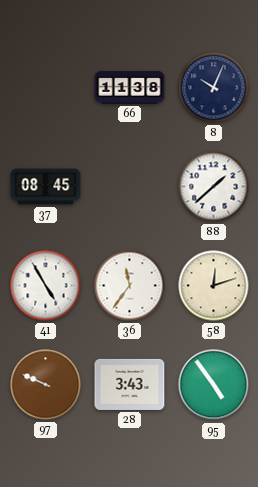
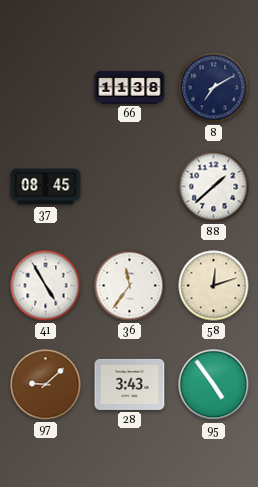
8: 10:04 -> 7:10
97: 9:49 -> 9:08
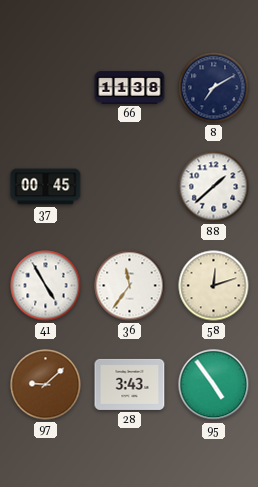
37: 08:45 -> 00:45
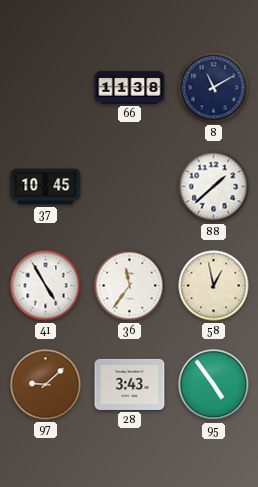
8: 7:10 -> 11:10
37: 00:45 -> 10:45
58: 12:12 -> 12:58
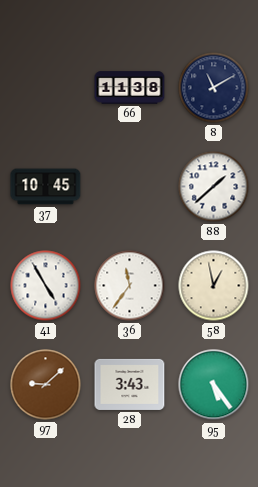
95: 4:54 -> 5:24
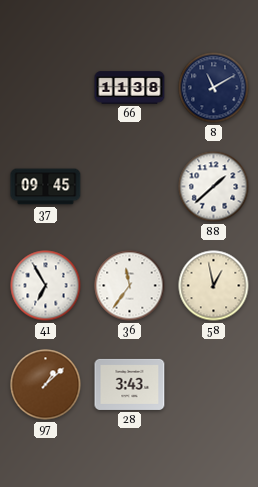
37: 10:45 -> 09:45
41: 4:55 -> 6:55
97: 9:08 -> 1:08
95: 5:24 -> none
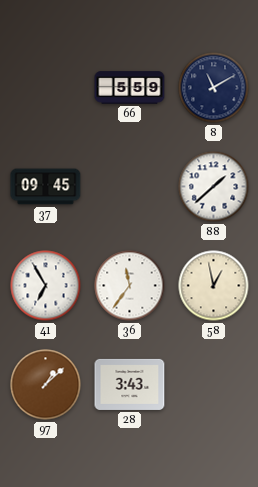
66: 11:38 -> 5:59
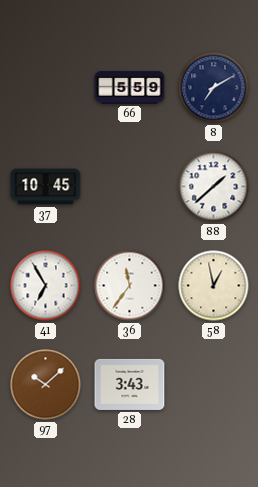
8: 11:10 -> 7:10
37: 09:45 -> 10:45
97: 1:08 -> 10:08
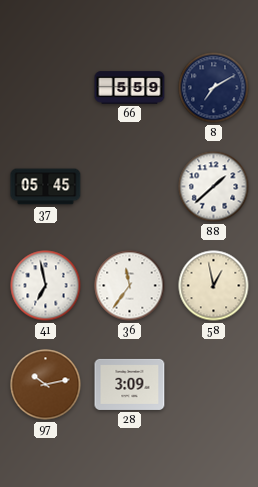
37: 10:45 -> 05:45
41: 6:55 -> 6:58
97: 10:08 -> 10:13
28: 3:43 -> 3:09
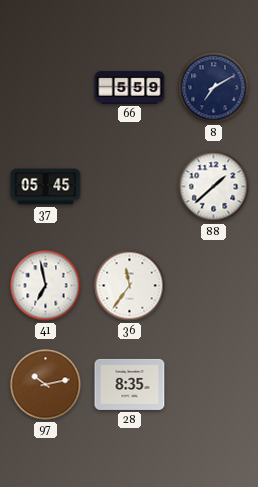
58: 12:58 -> none
28: 3:09 -> 8:35
